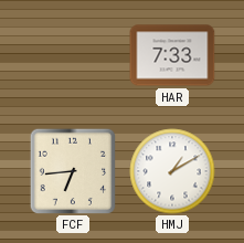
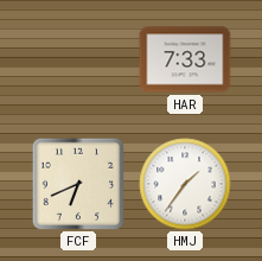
FCF: 6:44 -> 6:41
HMJ: 1:10 -> 1:36
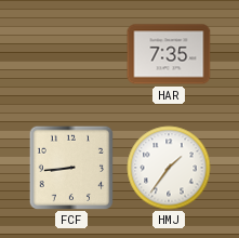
HAR: 7:33 -> 7:35
FCF: 6:41 -> 8:44
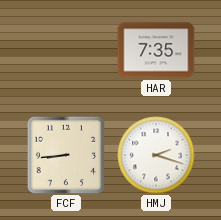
HMJ: 1:36 -> 2:18
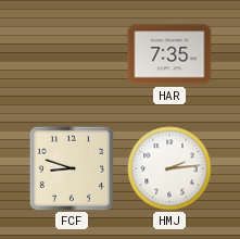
FCF: 8:44 -> 8:48
HMJ: 2:18 -> 2:14
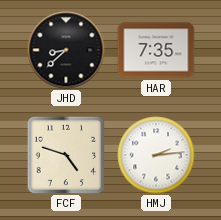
JHD: none -> 8:38
FCF: 8:48 -> 4:48
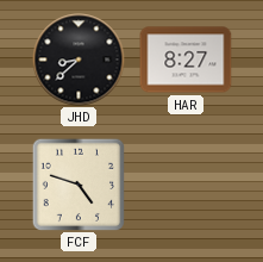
HAR: 7:35 -> 8:27
HMJ: 2:14 -> none
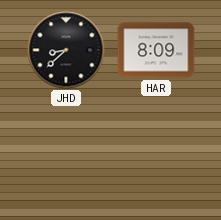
HAR: 8:27 -> 8:09
FCF: 4:48 -> none
